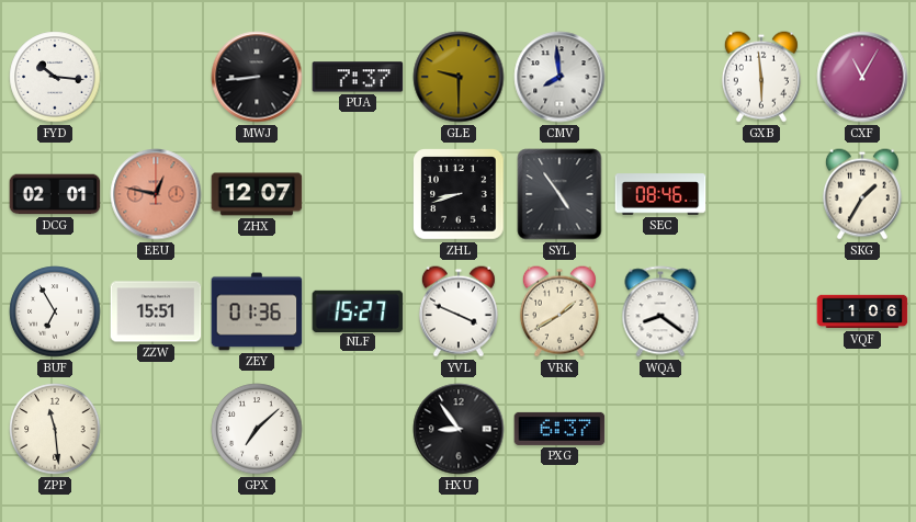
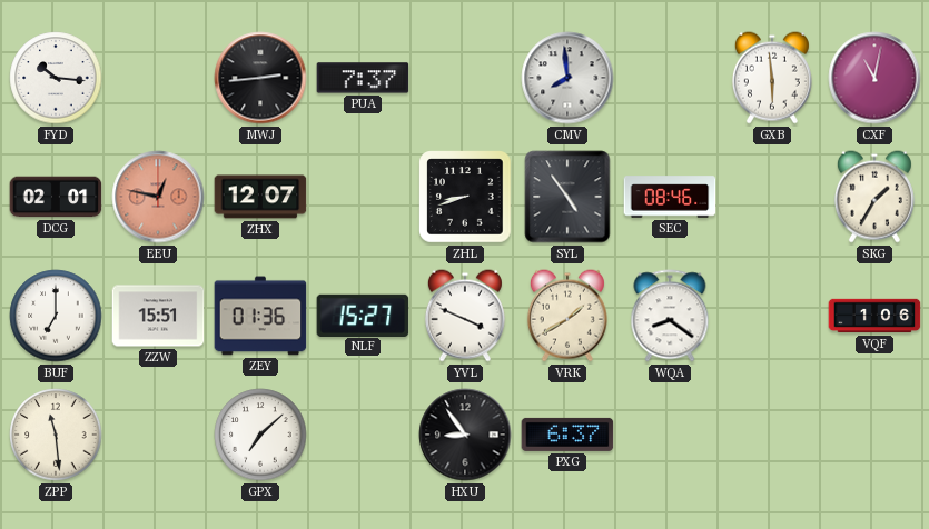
MWJ: 8:44 -> 2:44
GLE: 9:30 -> none
CXF: 11:05 -> 11:02
BUF: 6:55 -> 7:00
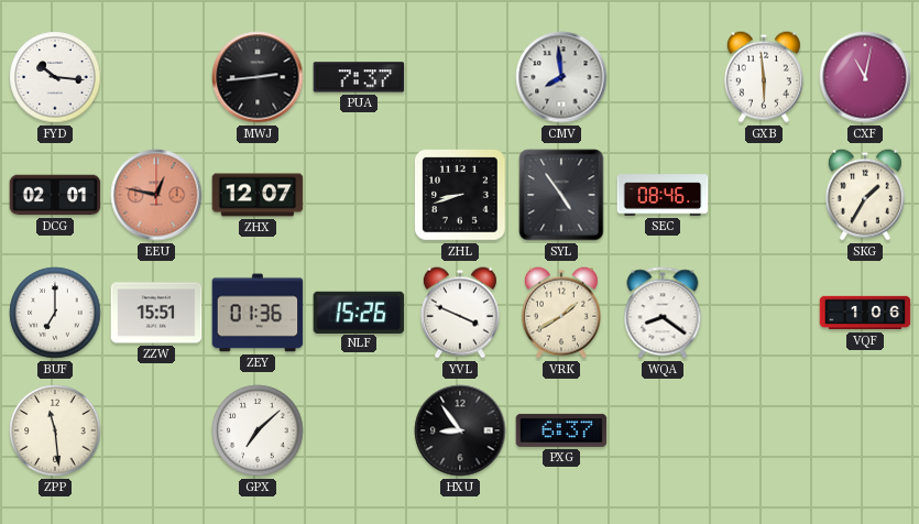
NLF: 15:27 -> 15:26
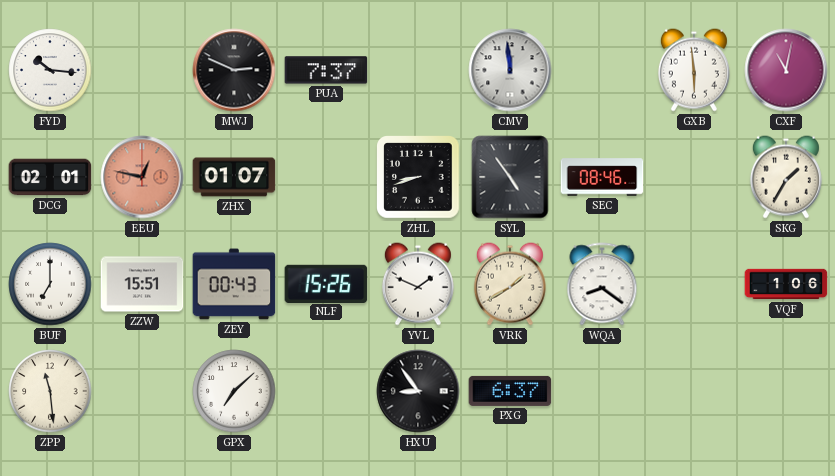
MWJ: 2:44 -> 2:49
CMV: 7:59 -> 11:59
ZHX: 12:07 -> 01:07
ZEY: 01:36 -> 00:43
YVL: 3:49 -> 1:49
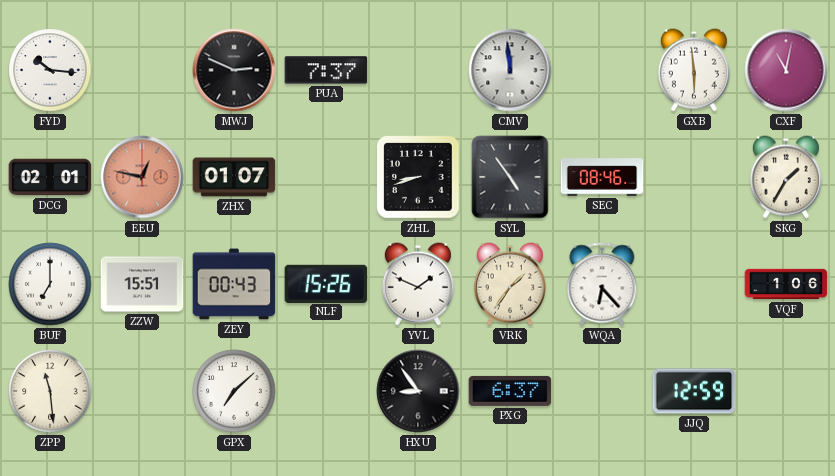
VRK: 1:40 -> 1:36
WQA: 8:21 -> 6:23
JJQ: none -> 12:59
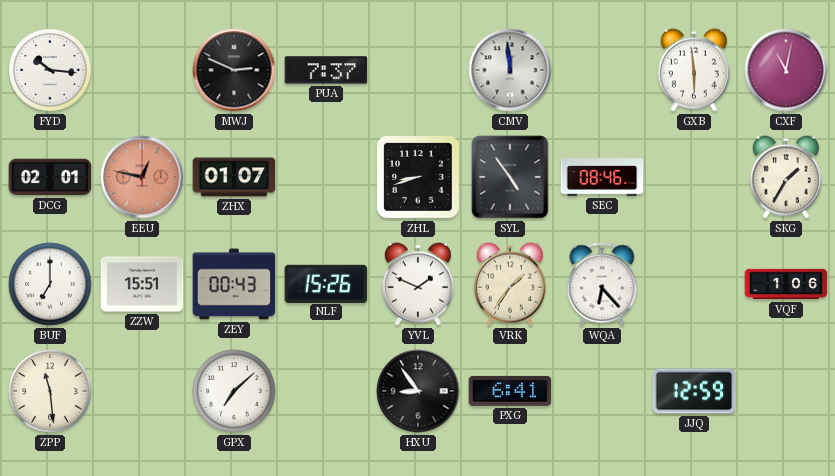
PXG: 6:37 -> 6:41
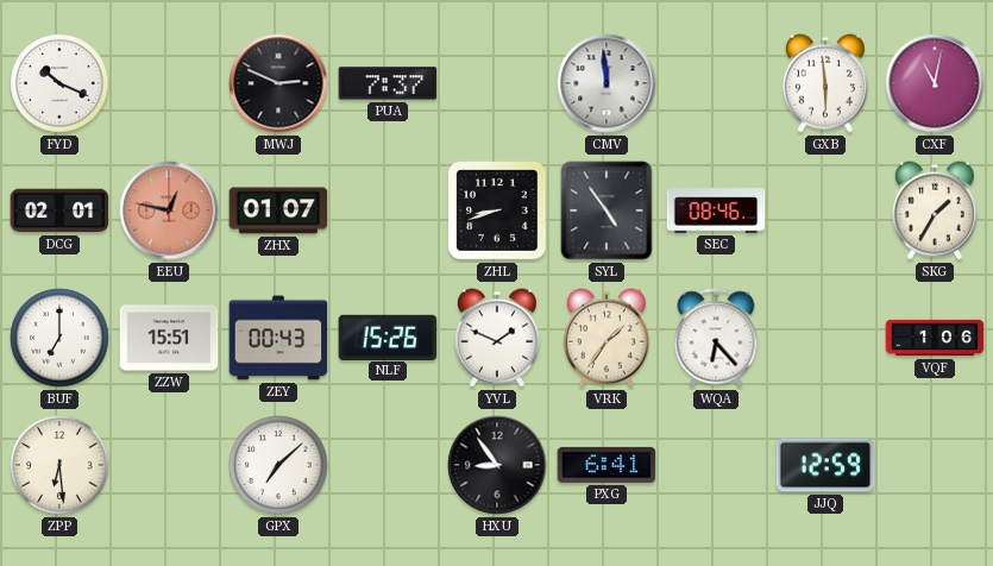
FYD: 10:16 -> 10:19
ZPP: 11:29 -> 6:29
